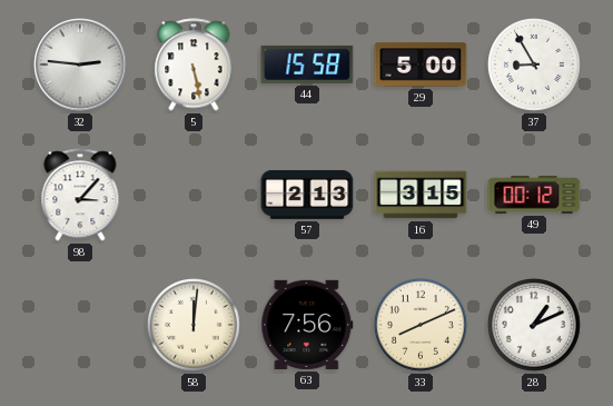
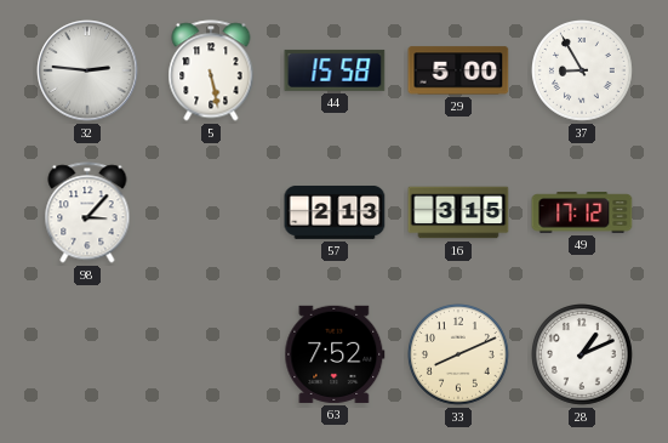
49: 00:12 -> 17:12
58: 12:01 -> none
63: 7:56 -> 7:52
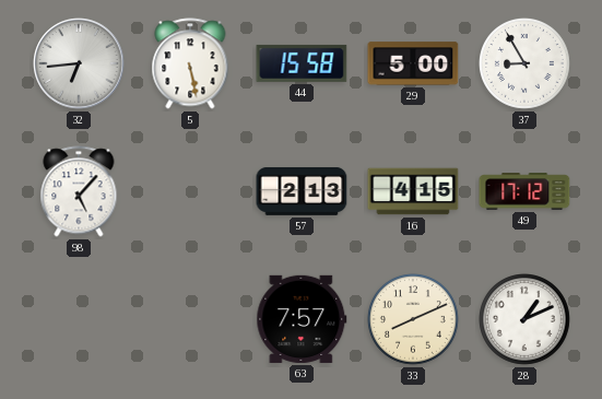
32: 2:46 -> 6:44
98: 3:07 -> 5:07
16: 3:15 -> 4:15
63: 7:52 -> 7:57
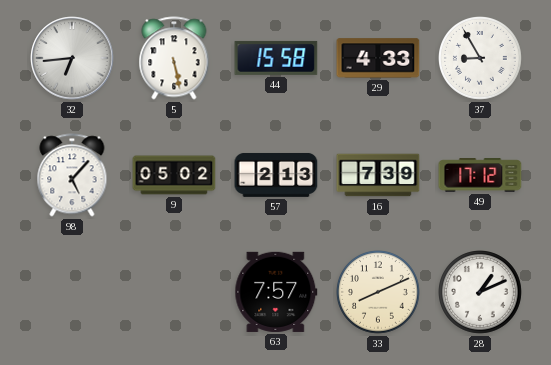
29: 5:00 -> 4:33
9: none -> 05:02
16: 4:15 -> 7:39
